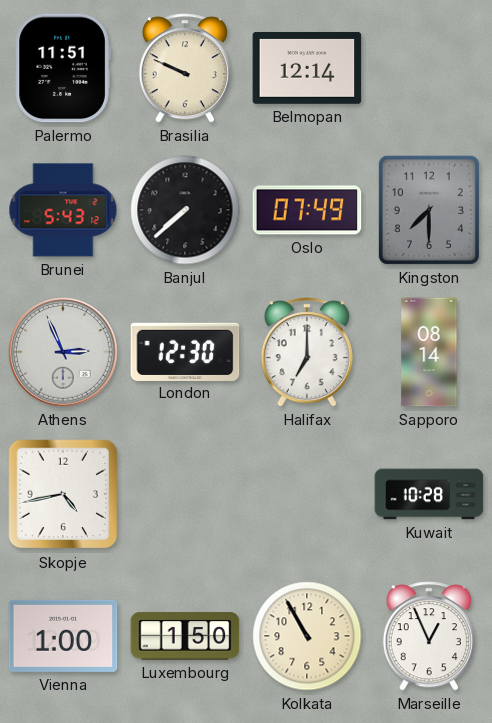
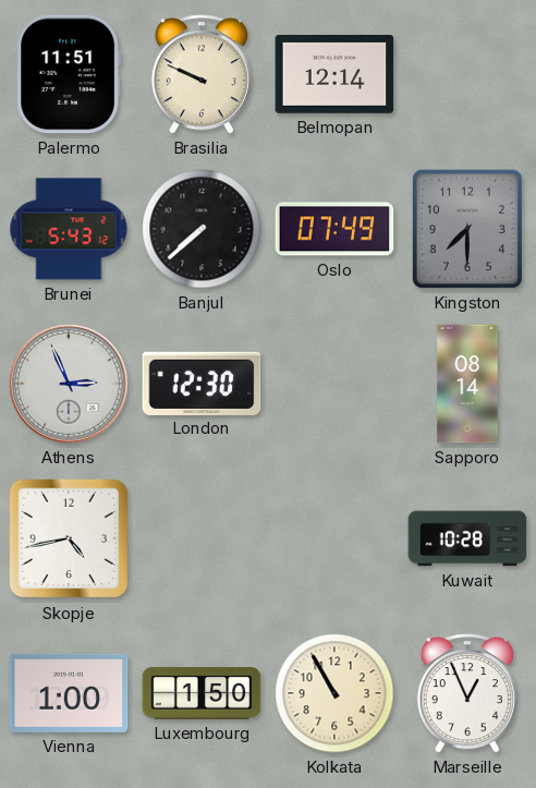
Halifax: 7:00 -> none
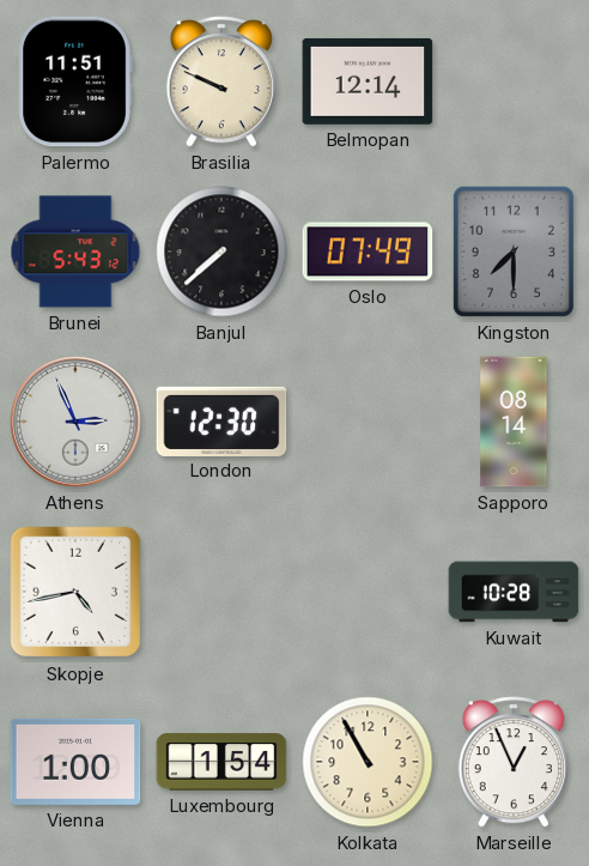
Luxembourg: 1:50 -> 1:54
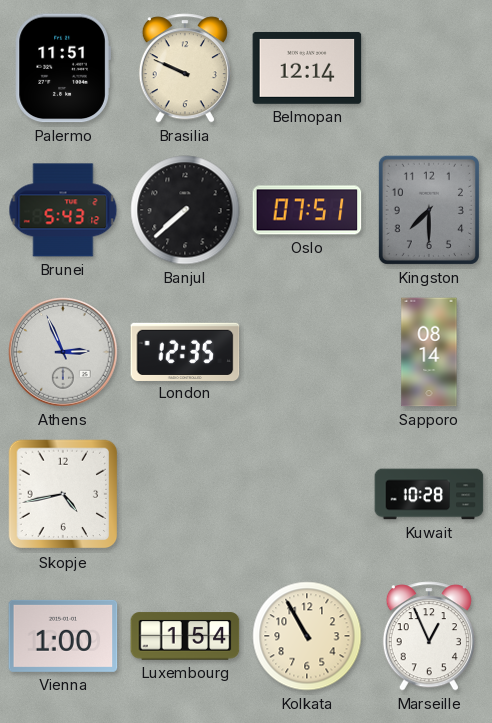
Oslo: 07:49 -> 07:51
London: 12:30 -> 12:35
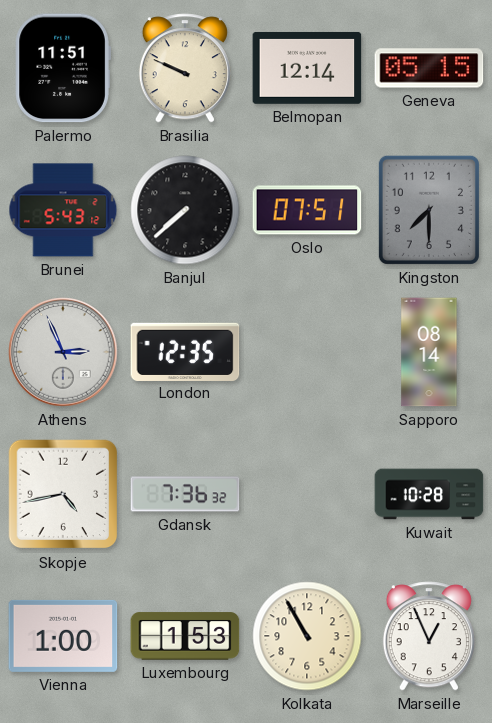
Geneva: none -> 05:15
Gdansk: none -> 7:36
Luxembourg: 1:54 -> 1:53
